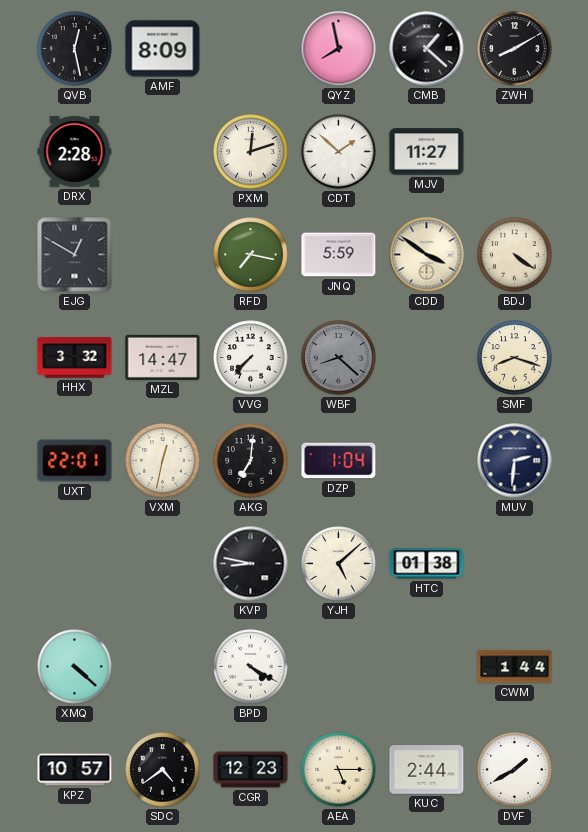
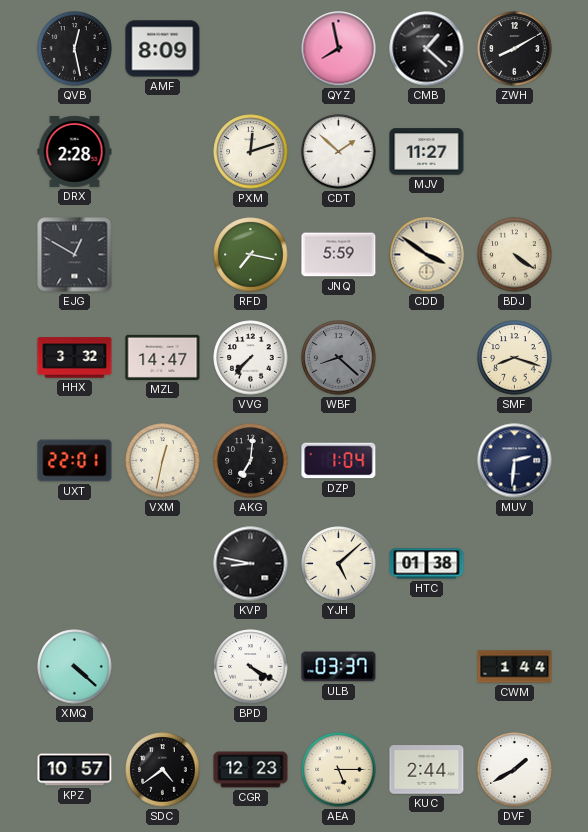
ULB: none -> 03:37
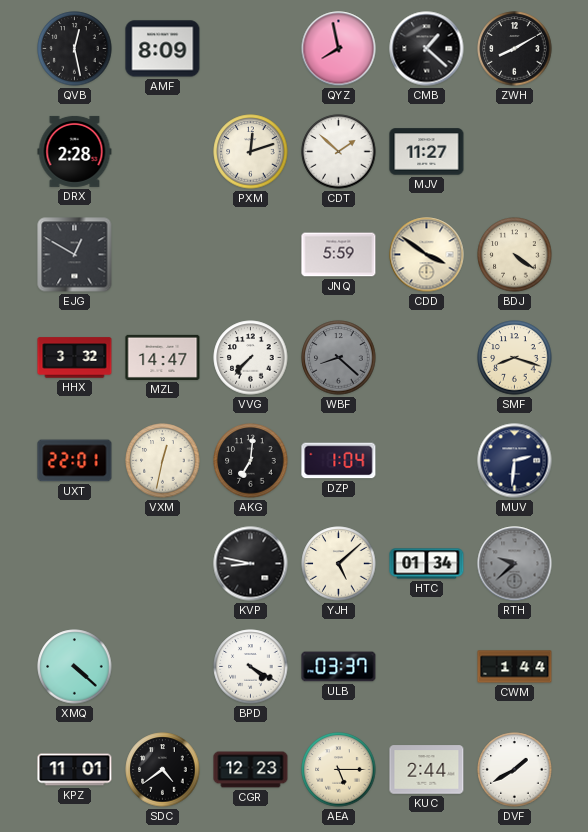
RFD: 7:17 -> none
HTC: 01:38 -> 01:34
RTH: none -> 9:38
KPZ: 10:57 -> 11:01
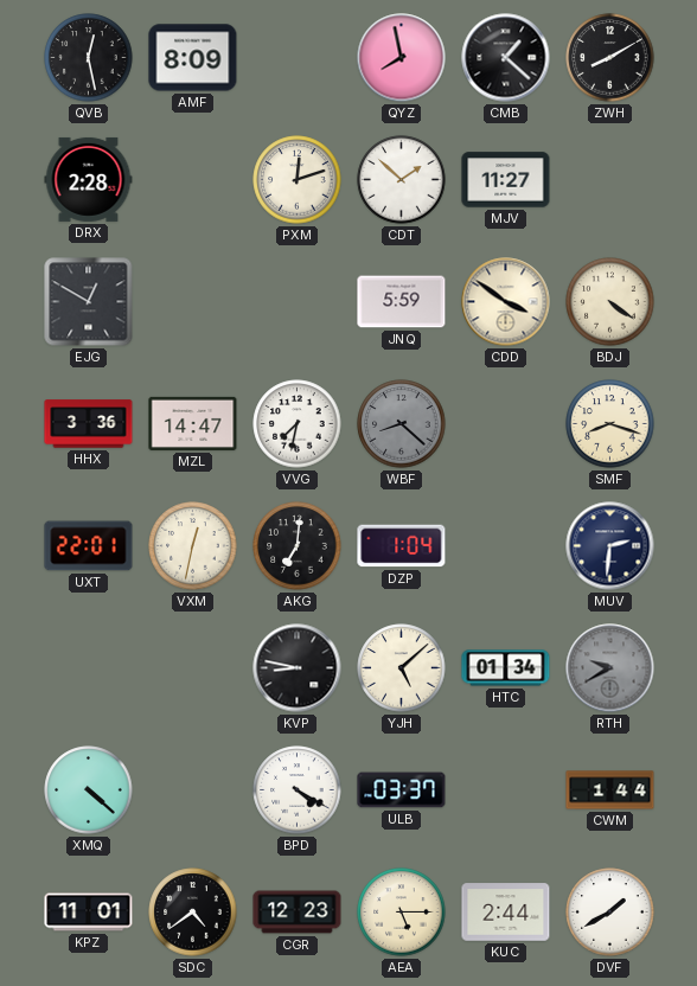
HHX: 3:32 -> 3:36
VVG: 7:37 -> 7:32
RTH: 9:38 -> 9:40
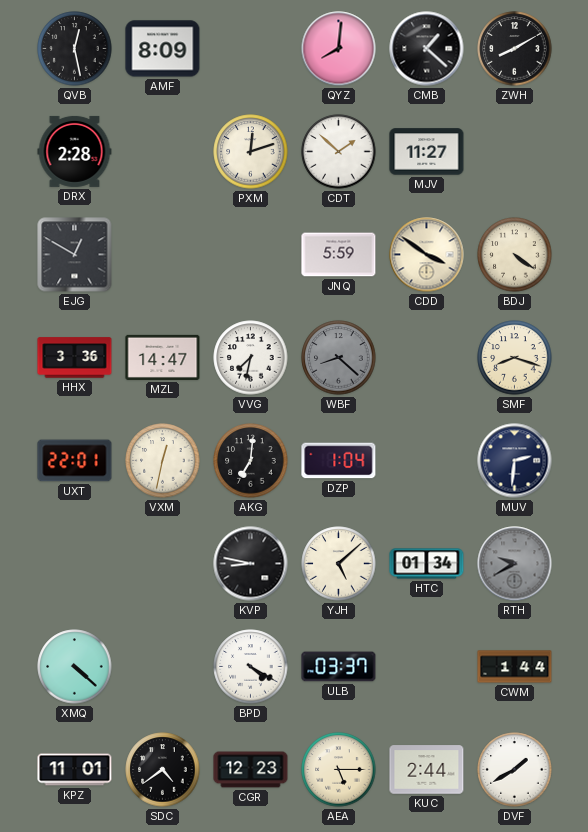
QYZ: 7:58 -> 8:01
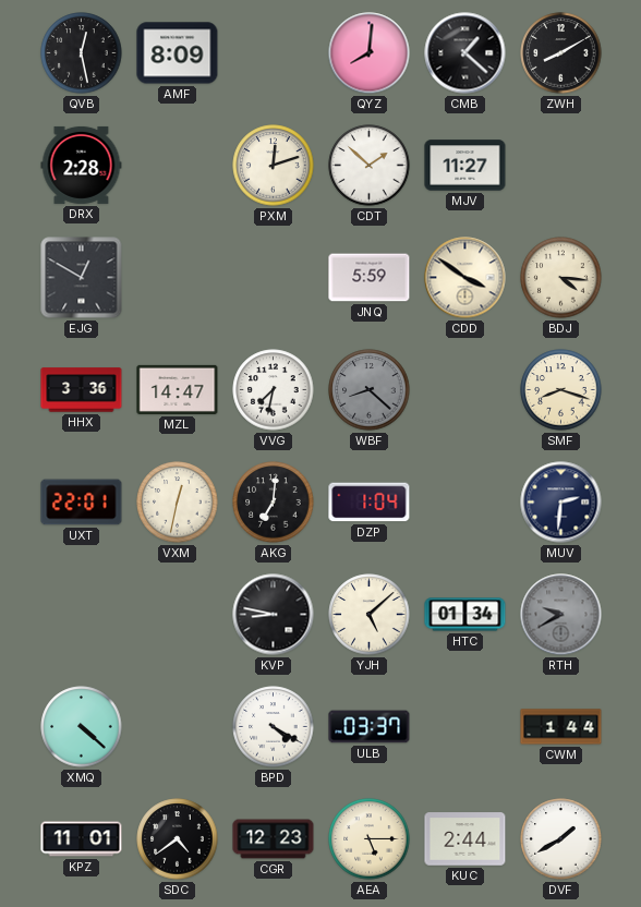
BDJ: 4:21 -> 4:16
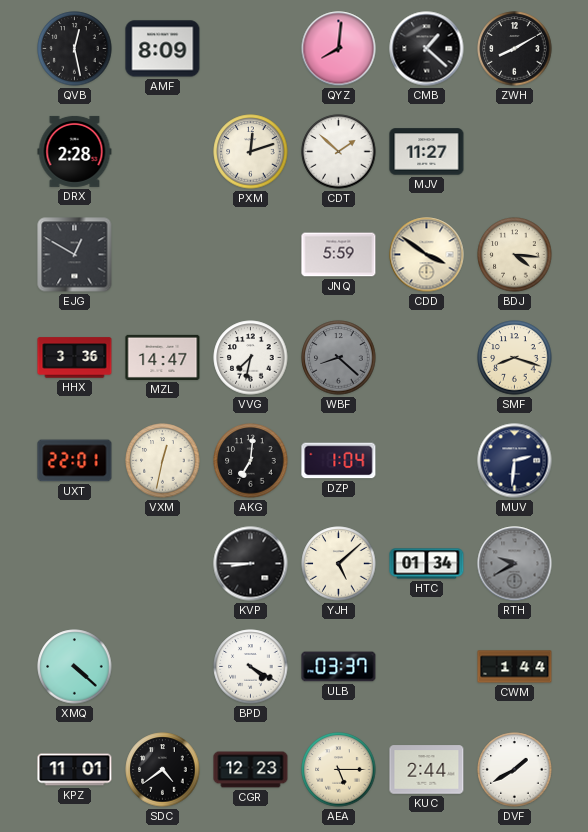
KVP: 8:47 -> 8:45
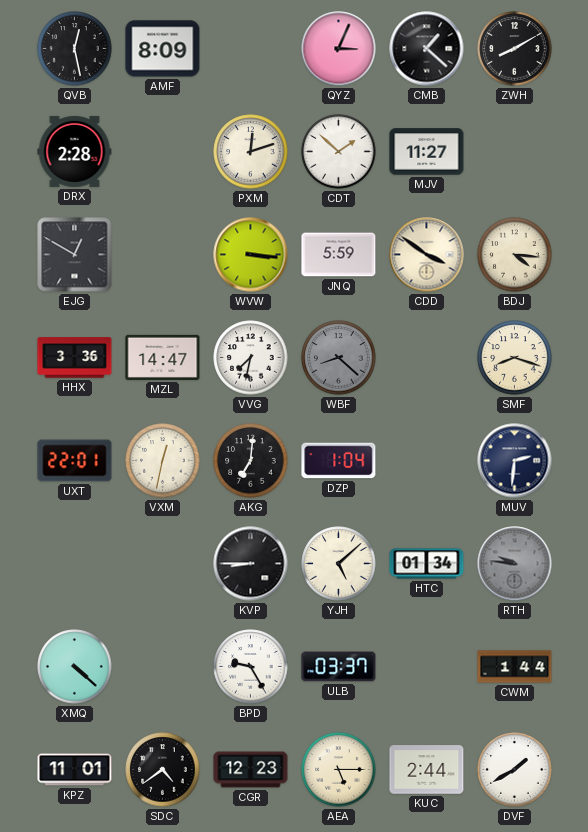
QYZ: 8:01 -> 3:04
WVW: none -> 3:16
RTH: 9:40 -> 9:46
BPD: 4:20 -> 9:25
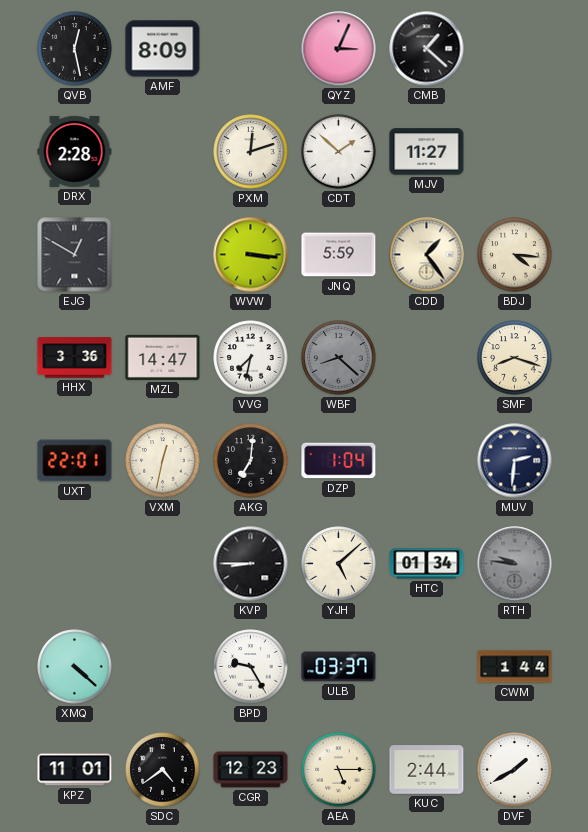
ZWH: 8:10 -> none
CDD: 3:51 -> 1:24
